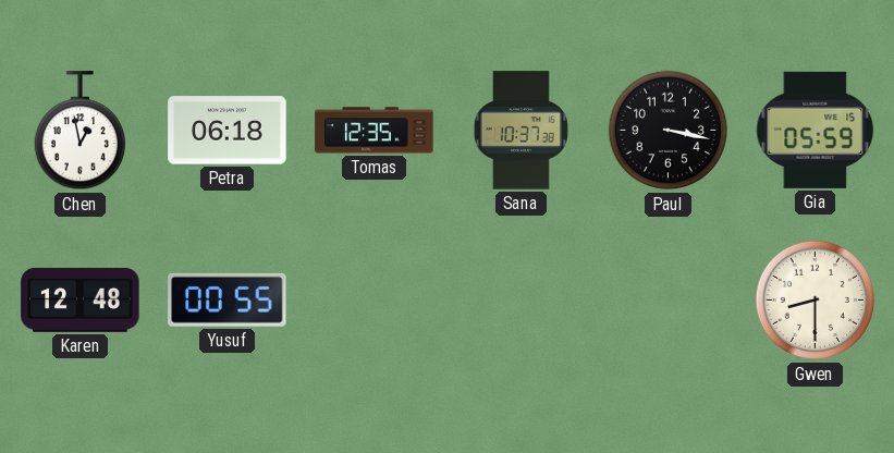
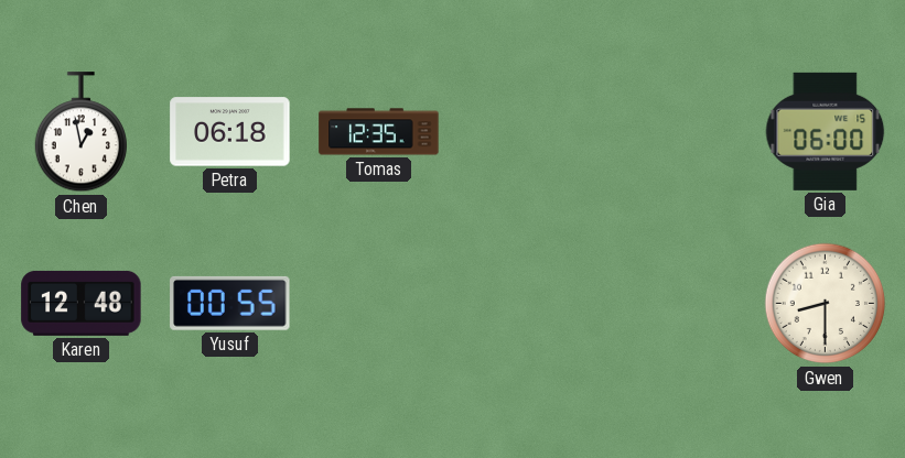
Sana: 10:37 -> none
Paul: 3:17 -> none
Gia: 05:59 -> 06:00
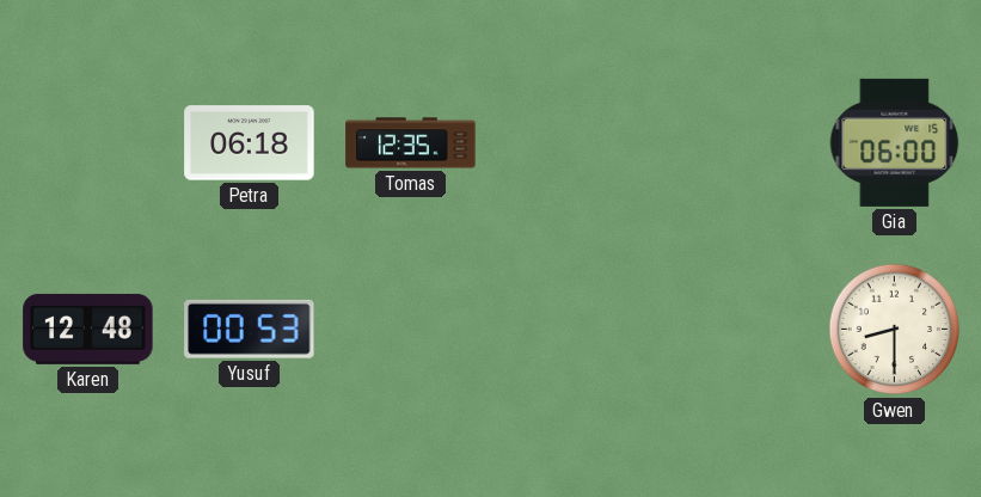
Chen: 12:58 -> none
Yusuf: 00:55 -> 00:53
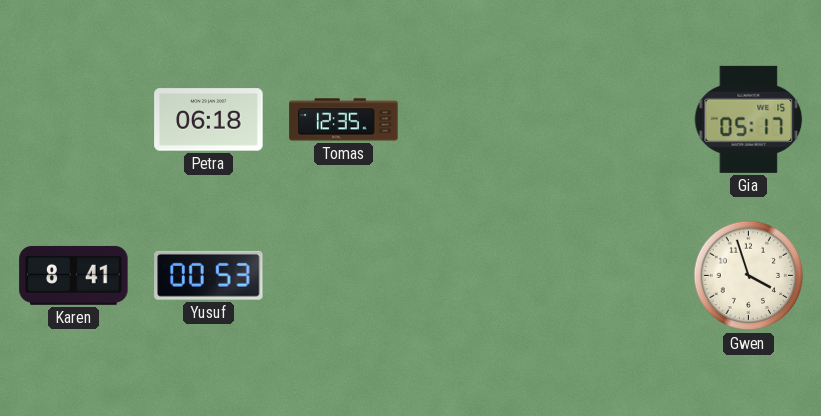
Gia: 06:00 -> 05:17
Karen: 12:48 -> 8:41
Gwen: 8:30 -> 3:57
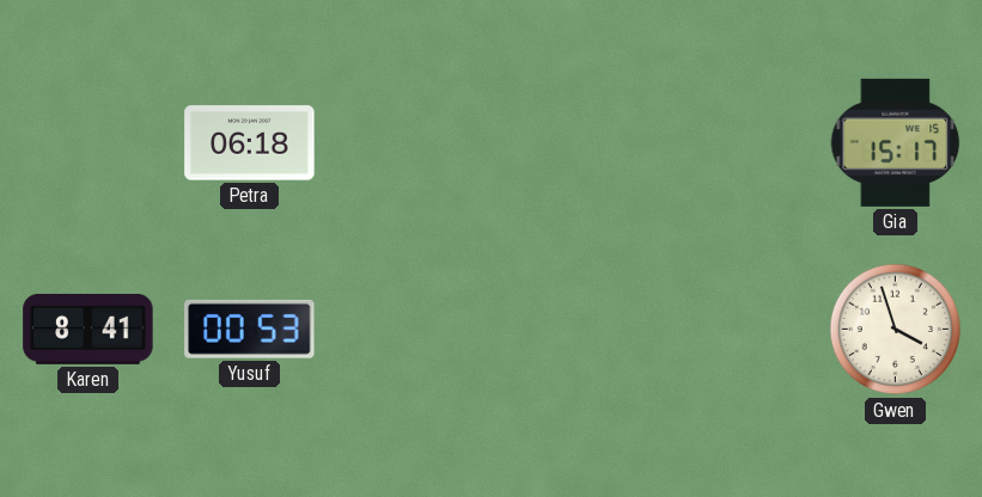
Tomas: 12:35 -> none
Gia: 05:17 -> 15:17
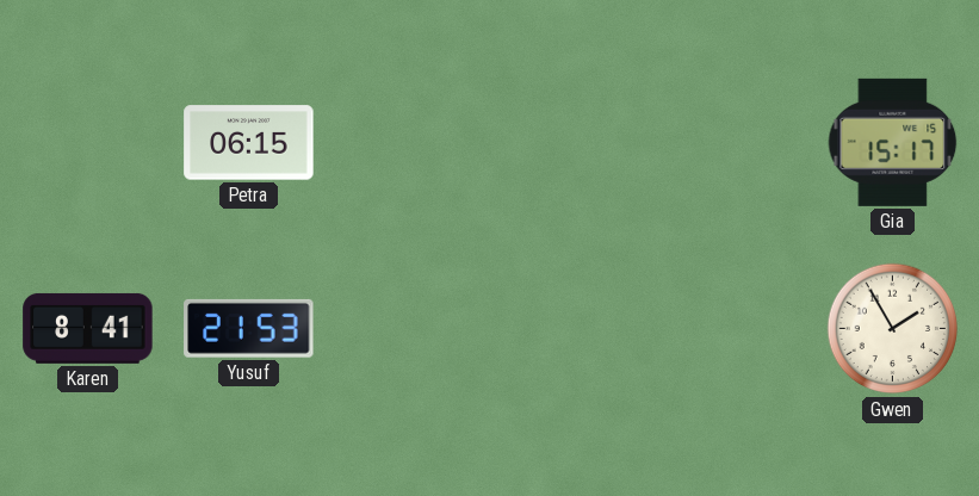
Petra: 06:18 -> 06:15
Yusuf: 00:53 -> 21:53
Gwen: 3:57 -> 1:55
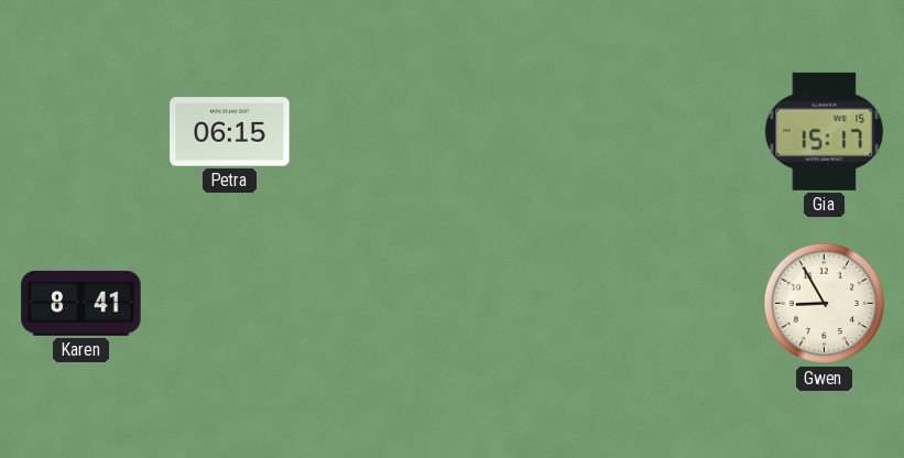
Yusuf: 21:53 -> none
Gwen: 1:55 -> 8:55
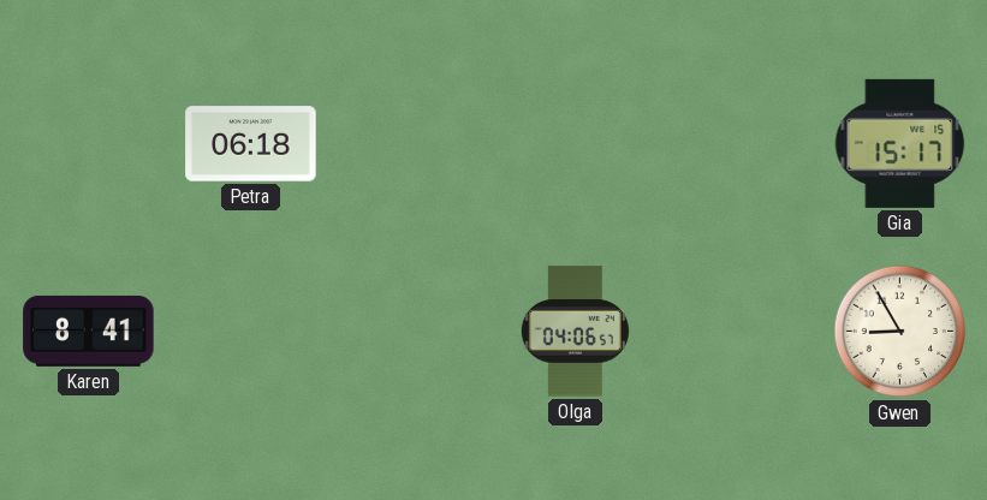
Petra: 06:15 -> 06:18
Olga: none -> 04:06
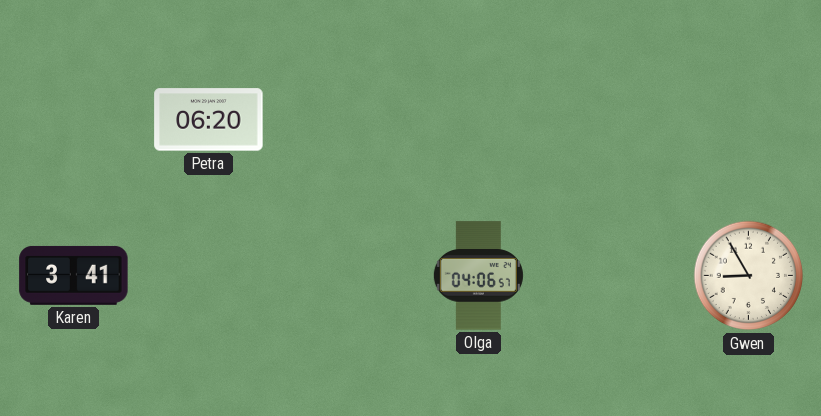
Petra: 06:18 -> 06:20
Gia: 15:17 -> none
Karen: 8:41 -> 3:41
